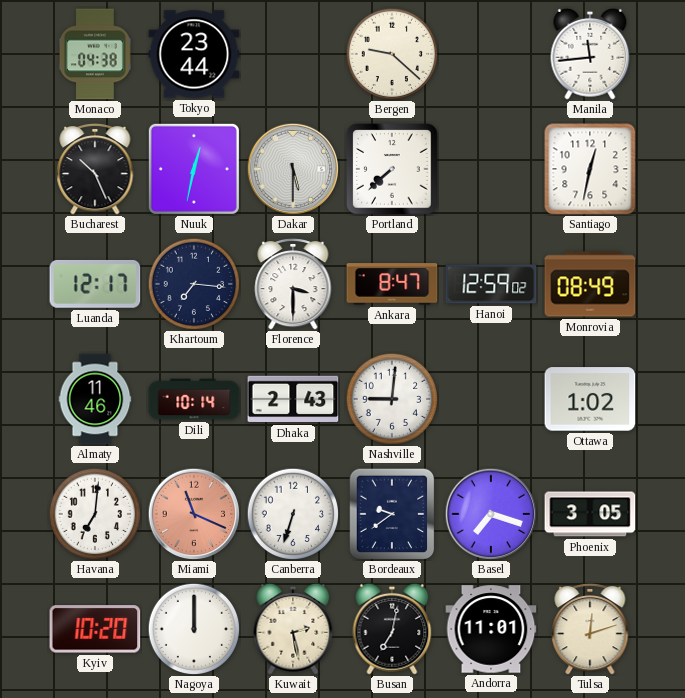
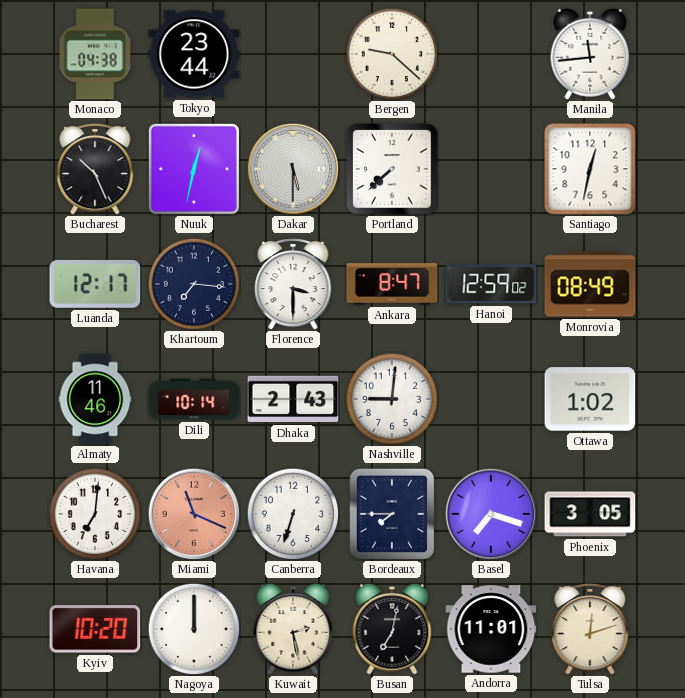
Bordeaux: 9:39 -> 7:45
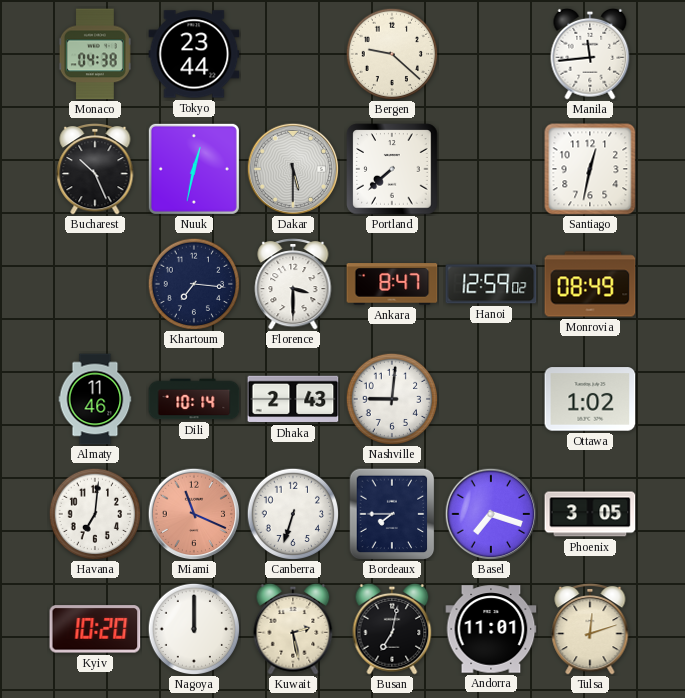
Luanda: 12:17 -> none
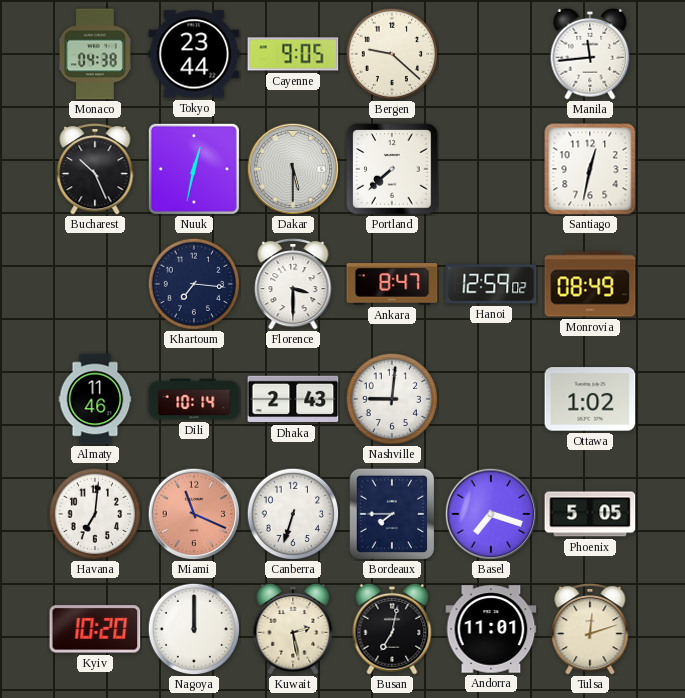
Cayenne: none -> 9:05
Phoenix: 3:05 -> 5:05
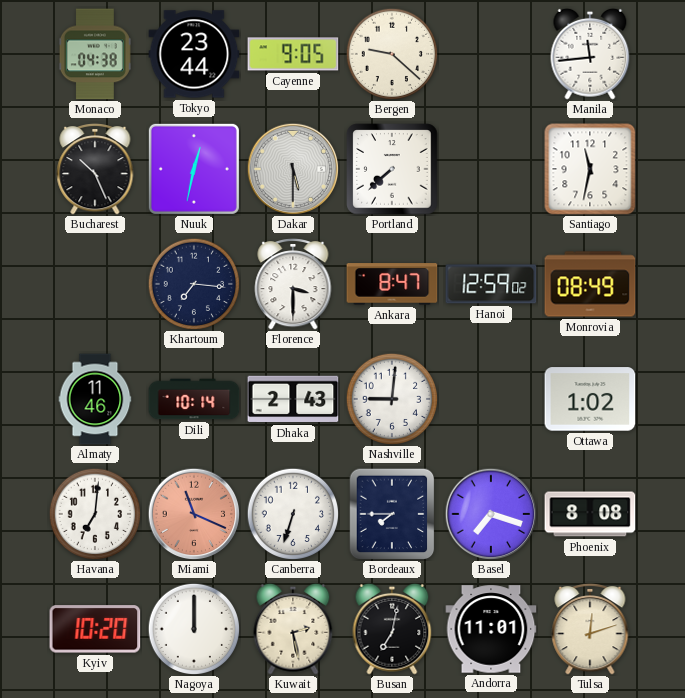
Santiago: 12:32 -> 11:32
Phoenix: 5:05 -> 8:08
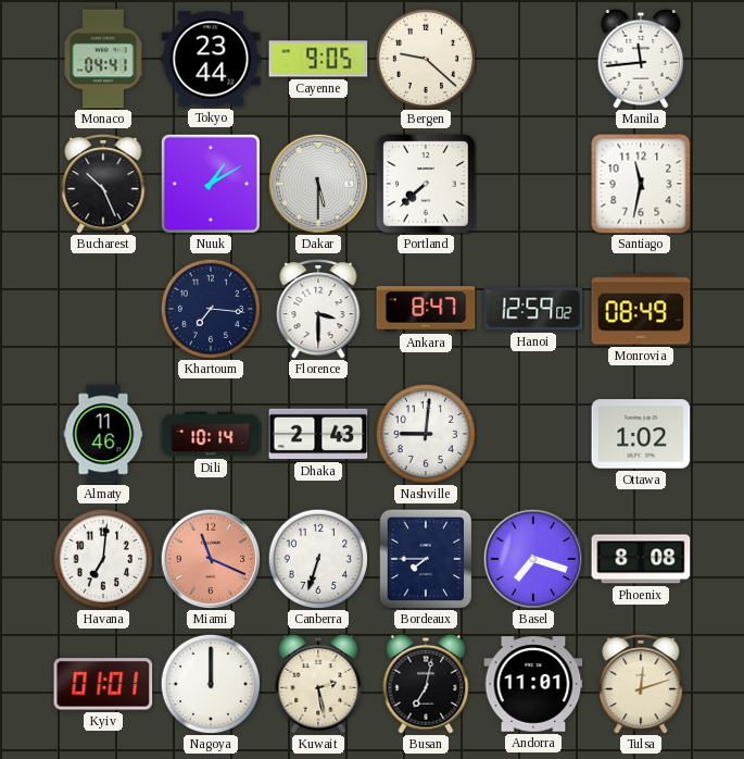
Monaco: 04:38 -> 04:41
Nuuk: 12:32 -> 1:10
Kyiv: 10:20 -> 01:01
